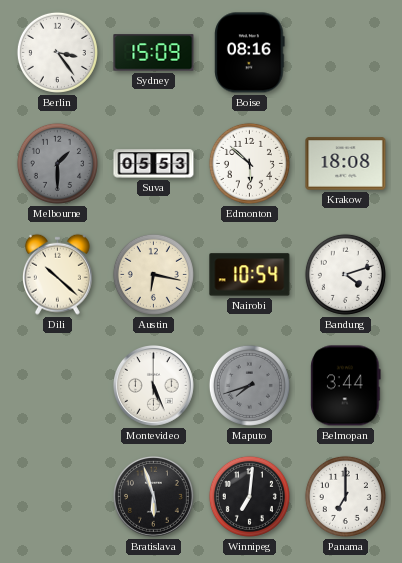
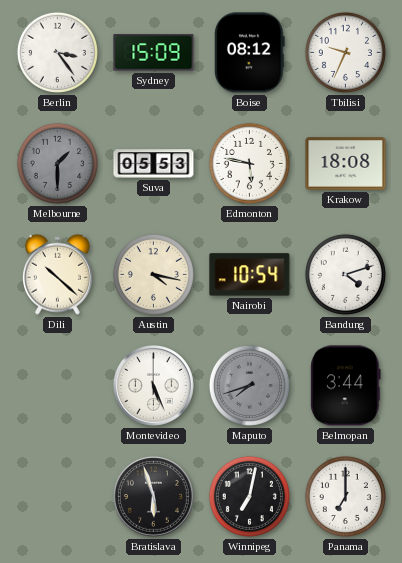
Boise: 08:16 -> 08:12
Tbilisi: none -> 9:34
Edmonton: 5:52 -> 5:47
Austin: 6:17 -> 4:17
Winnipeg: 7:01 -> 7:02
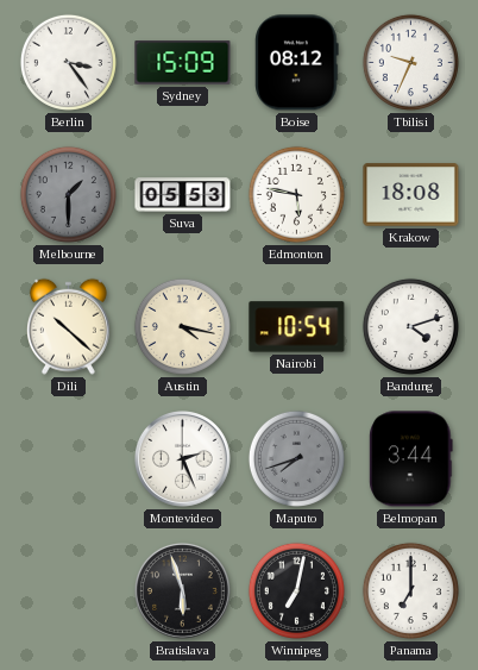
Montevideo: 5:26 -> 2:26
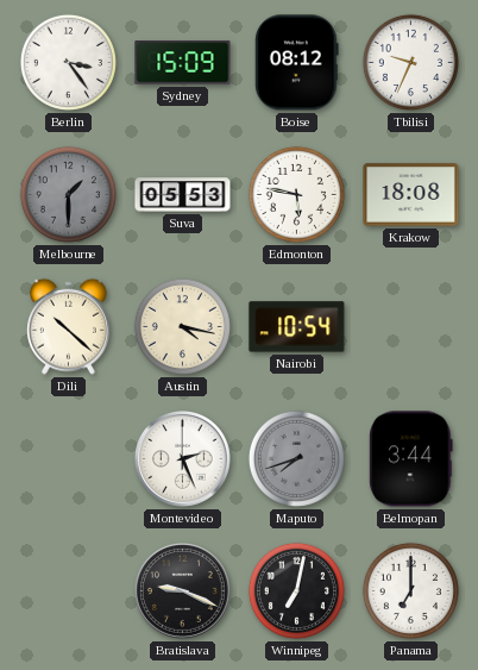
Bandung: 4:12 -> none
Bratislava: 5:57 -> 9:19
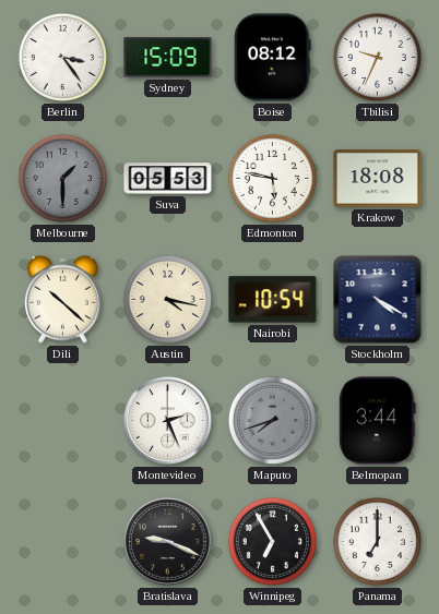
Stockholm: none -> 4:20
Winnipeg: 7:02 -> 6:55
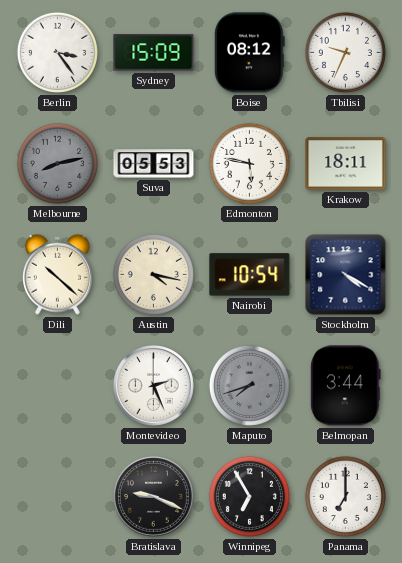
Melbourne: 1:30 -> 8:13
Krakow: 18:08 -> 18:11
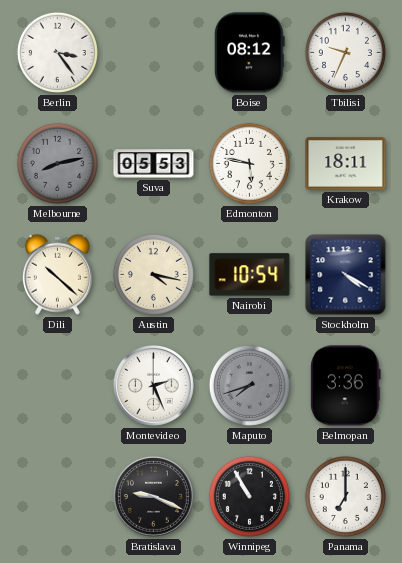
Sydney: 15:09 -> none
Belmopan: 3:44 -> 3:36
Winnipeg: 6:55 -> 10:55
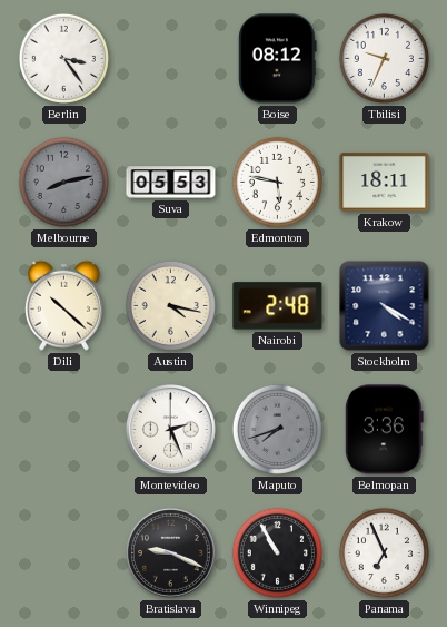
Nairobi: 10:54 -> 2:48
Panama: 7:00 -> 6:56
